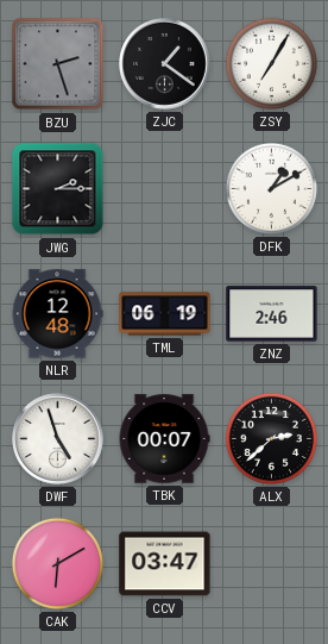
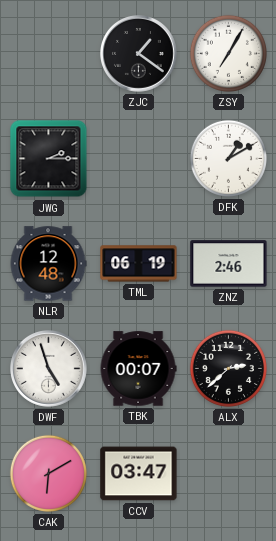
BZU: 2:27 -> none
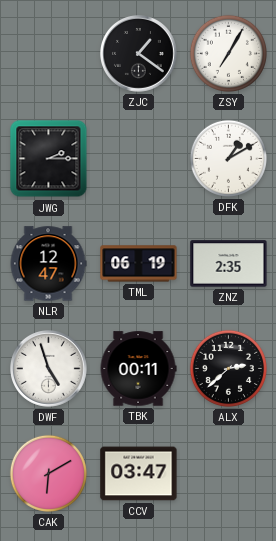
NLR: 12:48 -> 12:47
ZNZ: 2:46 -> 2:35
TBK: 00:07 -> 00:11
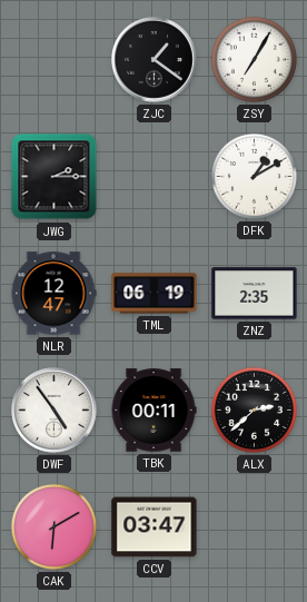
DWF: 4:57 -> 4:54
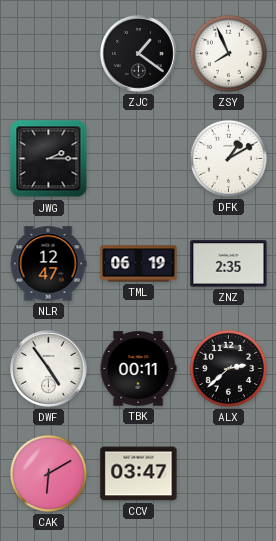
ZSY: 7:05 -> 7:56
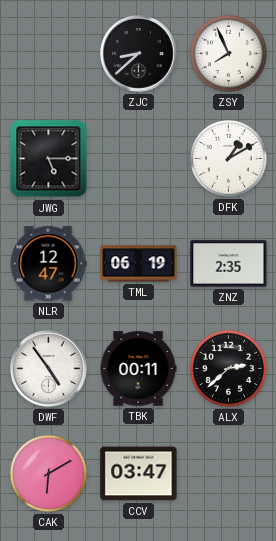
ZJC: 1:21 -> 8:38
JWG: 2:15 -> 5:15
